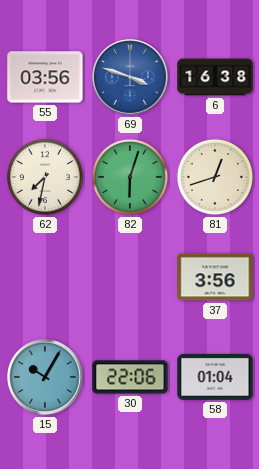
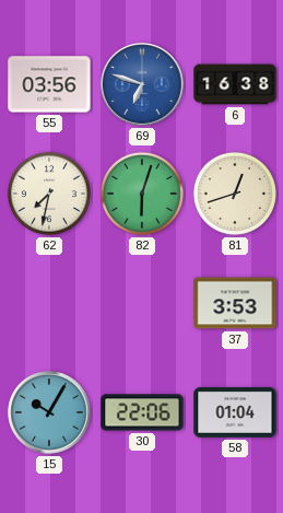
69: 3:48 -> 6:48
37: 3:56 -> 3:53
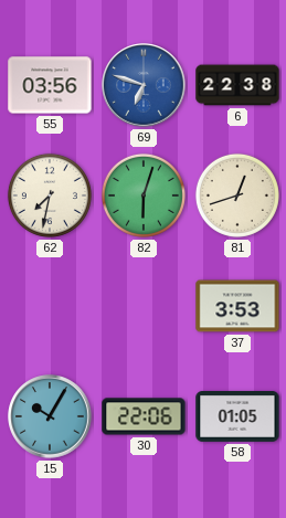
6: 16:38 -> 22:38
58: 01:04 -> 01:05
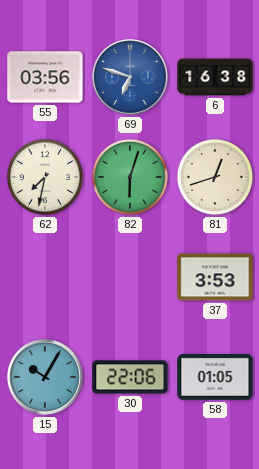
6: 22:38 -> 16:38
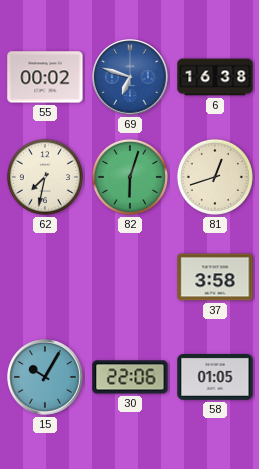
55: 03:56 -> 00:02
37: 3:53 -> 3:58
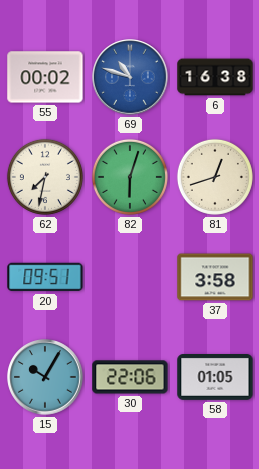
69: 6:48 -> 10:48
20: none -> 09:51
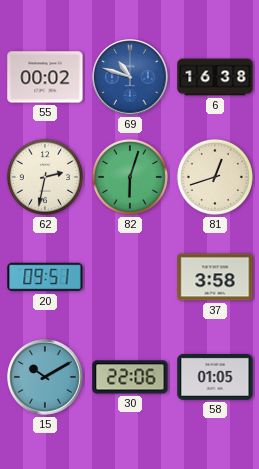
62: 7:32 -> 2:32
15: 10:05 -> 10:10
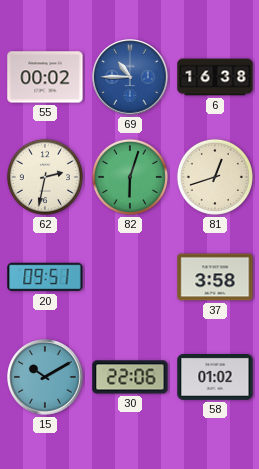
69: 10:48 -> 10:45
58: 01:05 -> 01:02
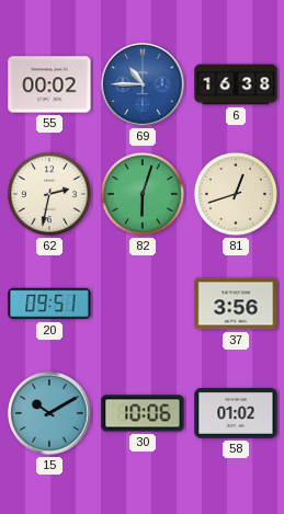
37: 3:58 -> 3:56
30: 22:06 -> 10:06
